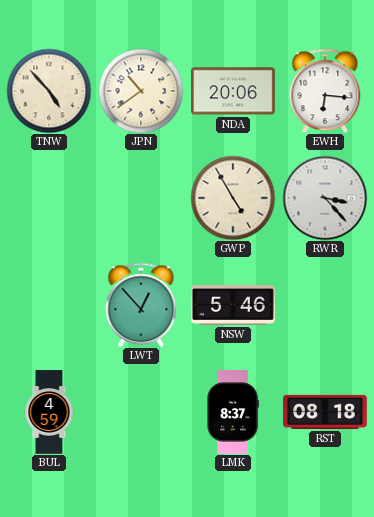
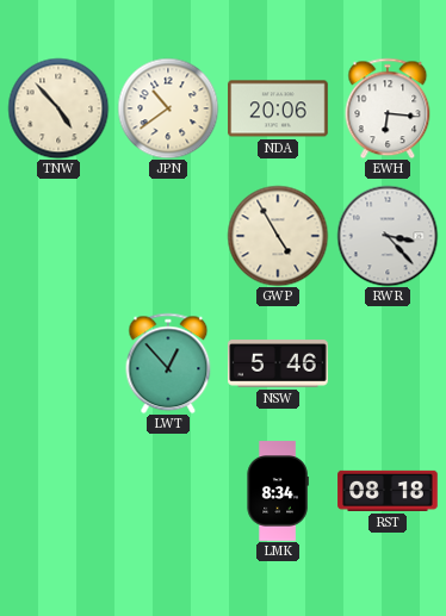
BUL: 4:59 -> none
LMK: 8:37 -> 8:34
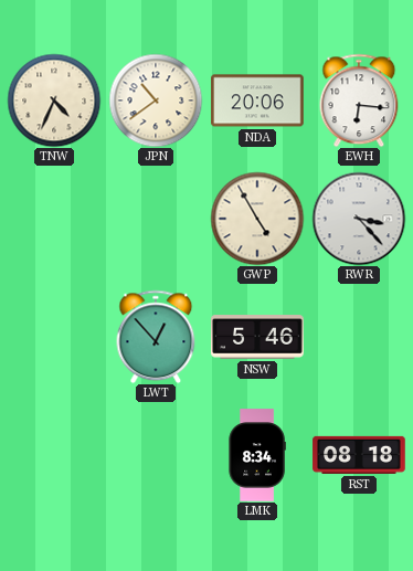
TNW: 4:53 -> 4:34
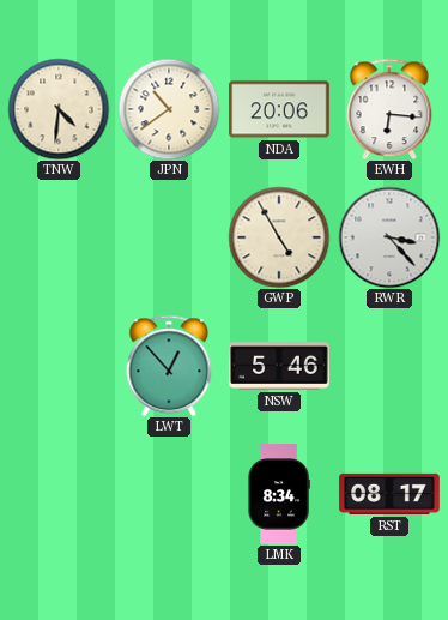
TNW: 4:34 -> 4:31
RST: 08:18 -> 08:17
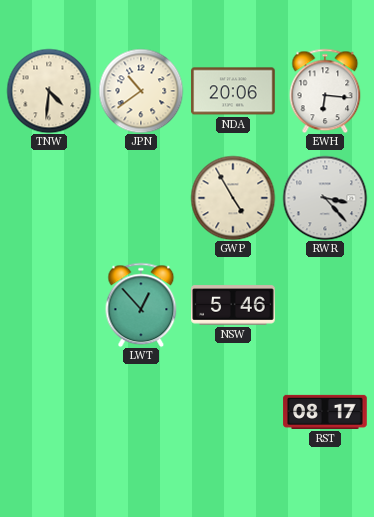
LMK: 8:34 -> none
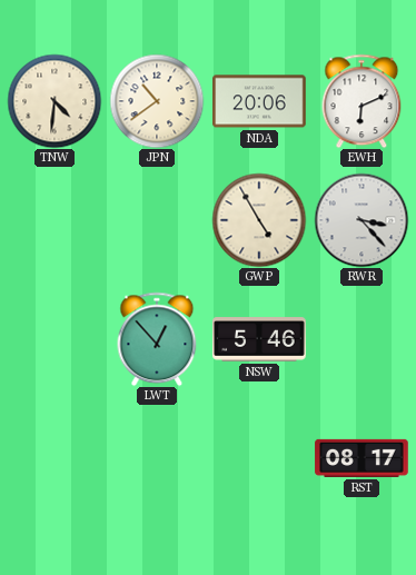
EWH: 6:16 -> 6:11
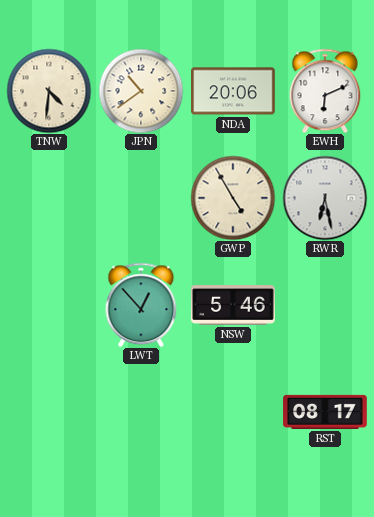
RWR: 3:23 -> 6:28
